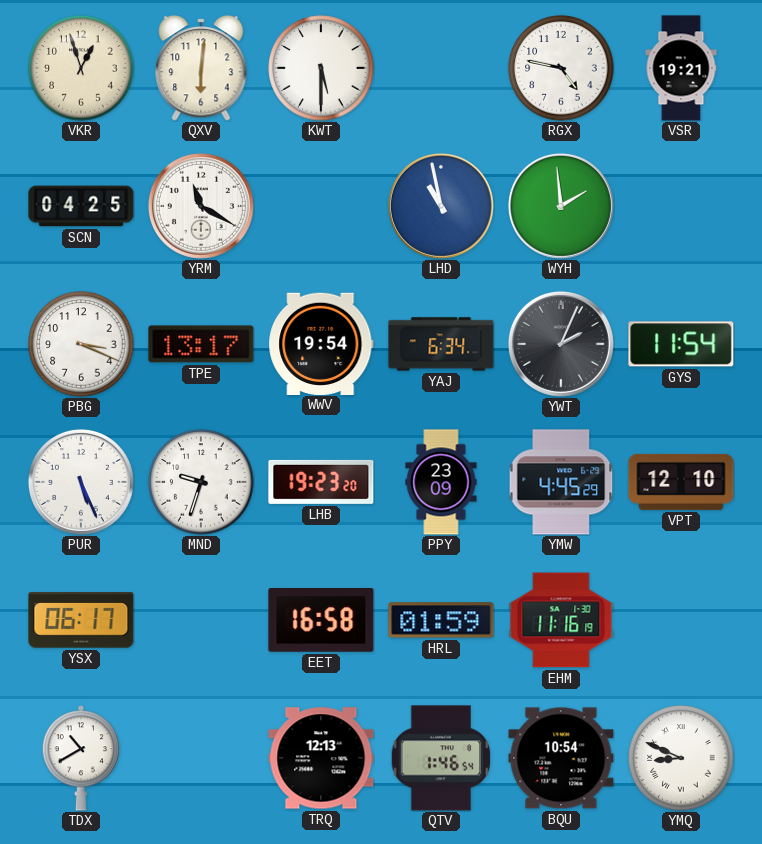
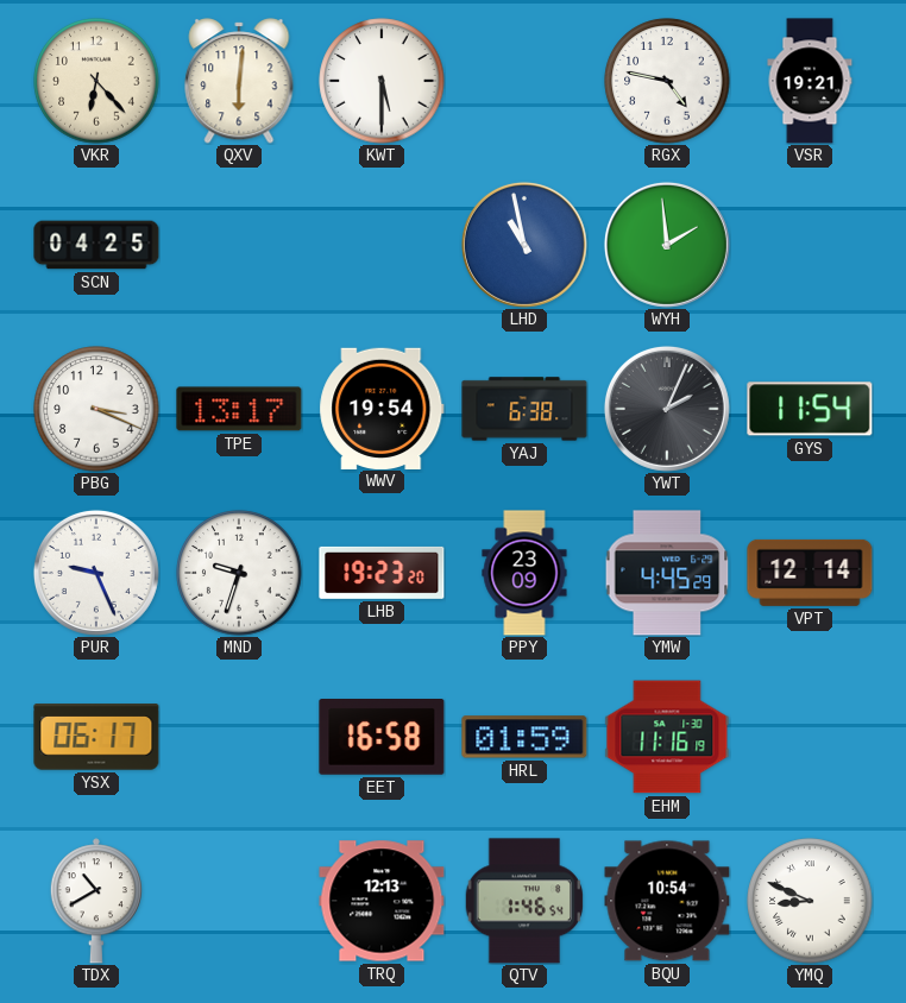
VKR: 12:57 -> 6:23
YRM: 11:20 -> none
YAJ: 6:34 -> 6:38
PUR: 5:26 -> 9:26
VPT: 12:10 -> 12:14
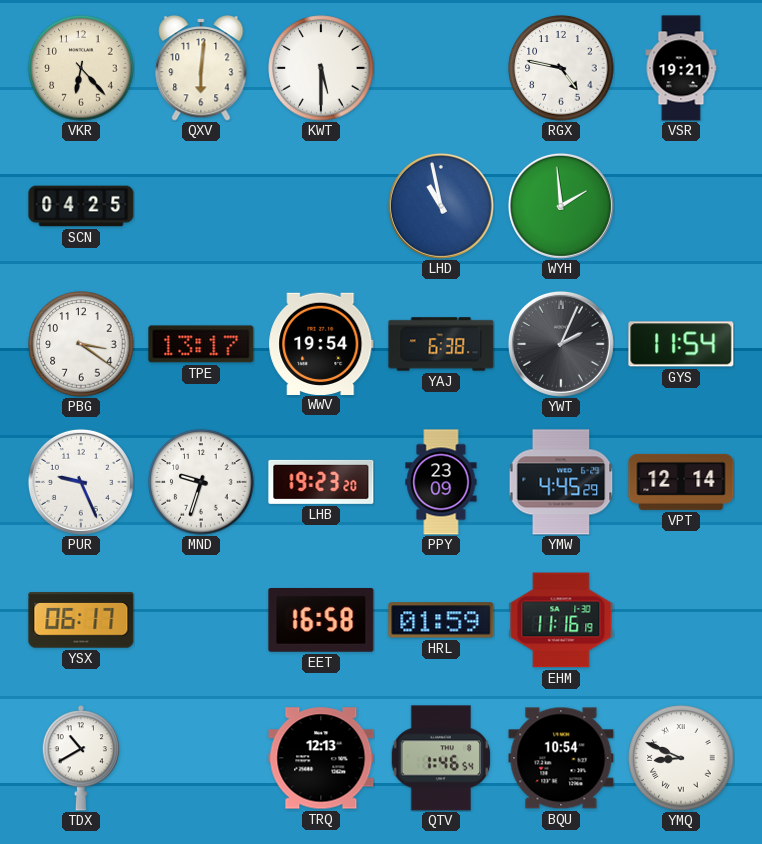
PBG: 3:19 -> 3:21
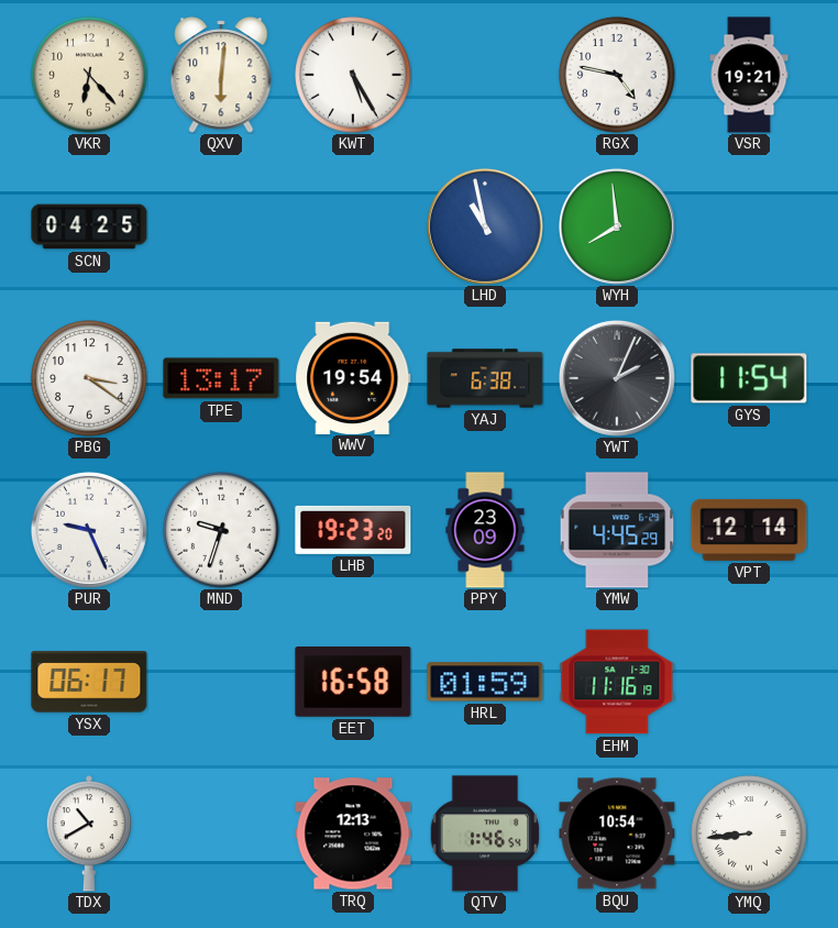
KWT: 5:30 -> 5:25
WYH: 1:59 -> 7:59
YMQ: 8:49 -> 8:44
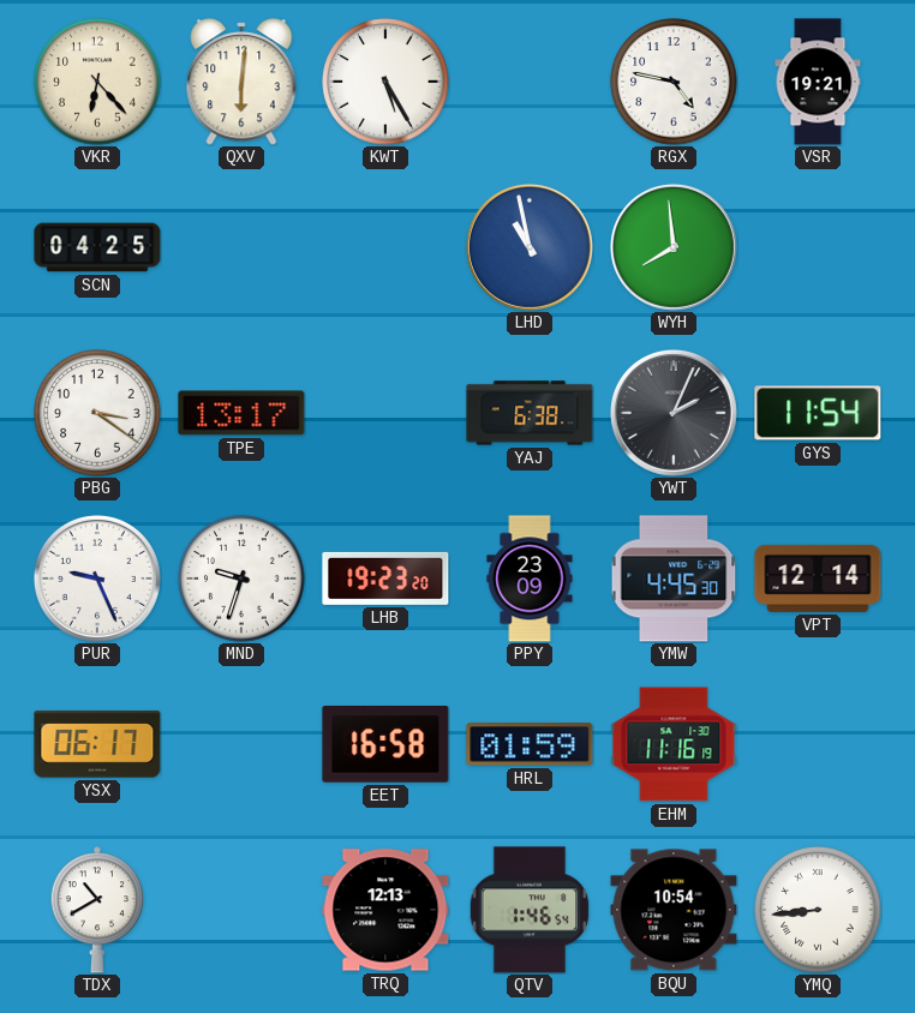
WWV: 19:54 -> none
YMW: 4:45:29 -> 4:45:30
